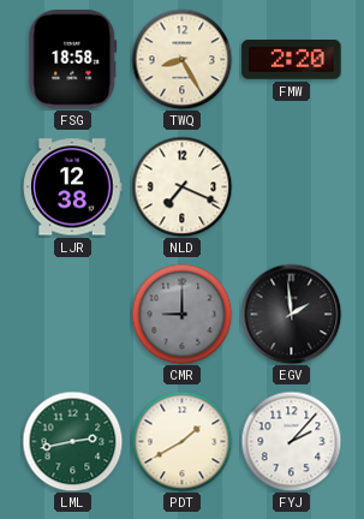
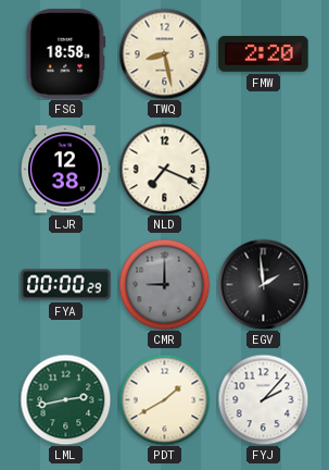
TWQ: 8:25 -> 8:28
FYA: none -> 00:00
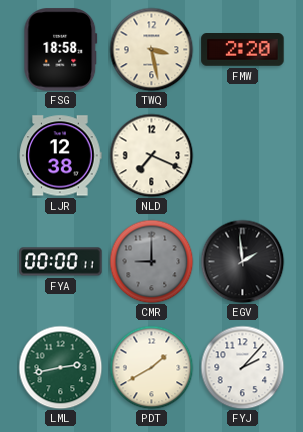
TWQ: 8:28 -> 3:28
FYA: 00:00:29 -> 00:00:11
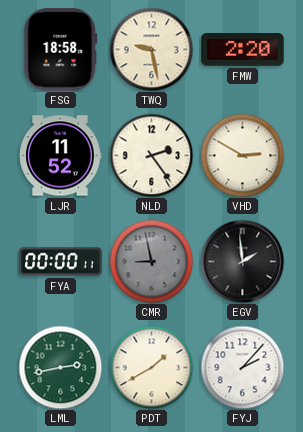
TWQ: 3:28 -> 9:28
LJR: 12:38 -> 11:52
NLD: 7:19 -> 2:24
VHD: none -> 2:50
CMR: 9:00 -> 8:58
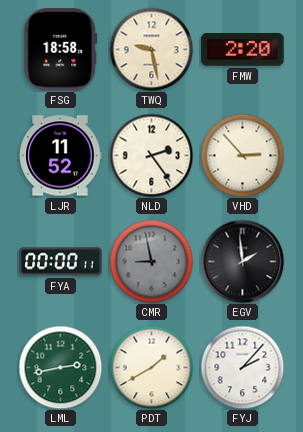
VHD: 2:50 -> 2:53
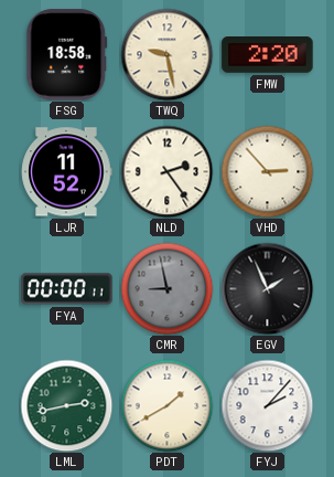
EGV: 1:59 -> 1:56
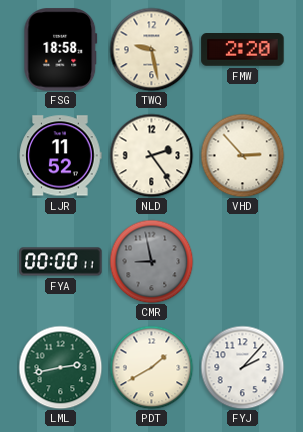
EGV: 1:56 -> none
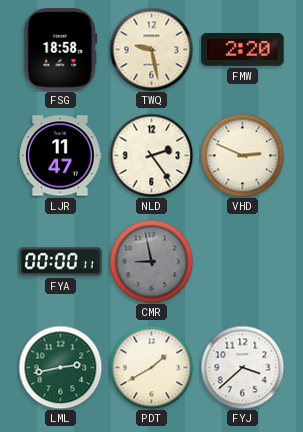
LJR: 11:52 -> 11:47
VHD: 2:53 -> 2:49
FYJ: 2:07 -> 3:38
